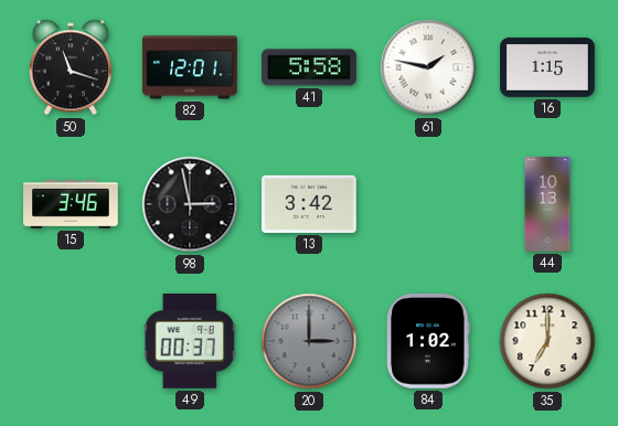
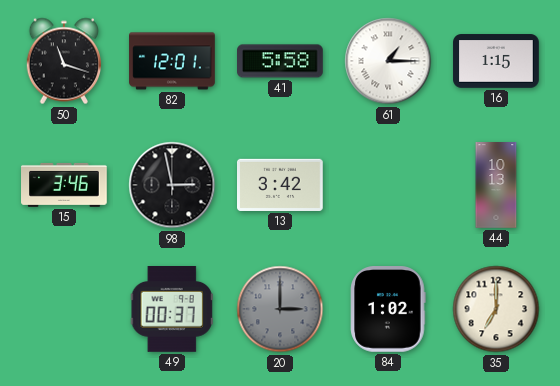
61: 1:47 -> 1:15
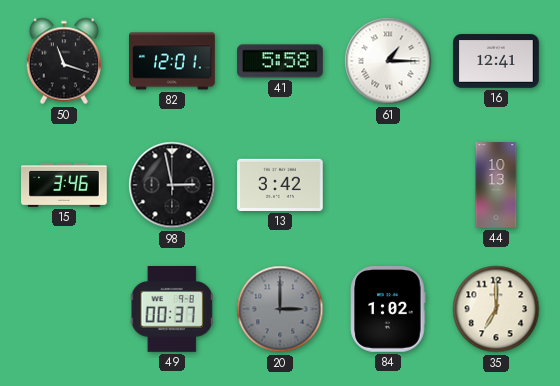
16: 1:15 -> 12:41
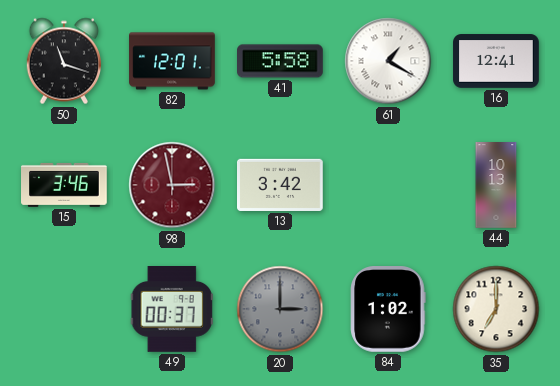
61: 1:15 -> 1:20
98 dial: black -> burgundy
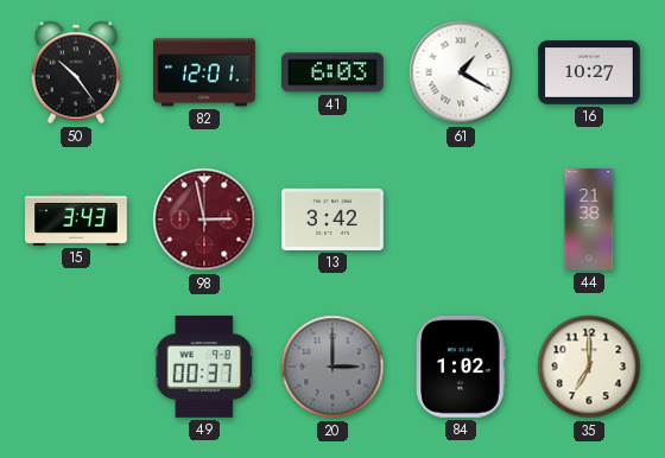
50: 11:18 -> 10:24
41: 5:58 -> 6:03
16: 12:41 -> 10:27
15: 3:46 -> 3:43
44: 10:13 -> 21:38
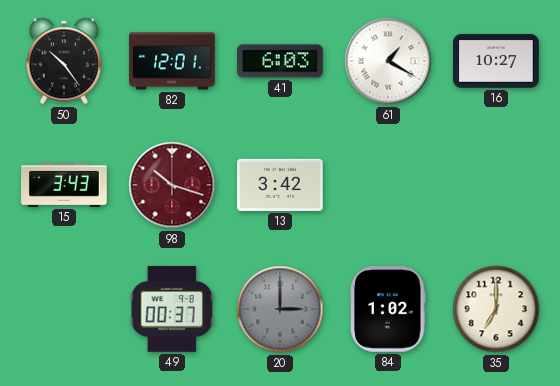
98: 2:58 -> 10:18
44: 21:38 -> none
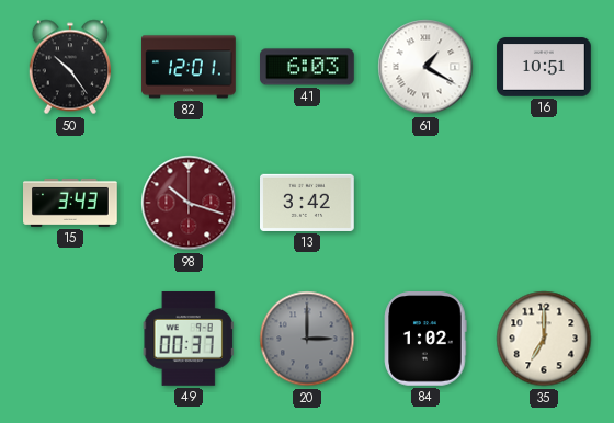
16: 10:27 -> 10:51
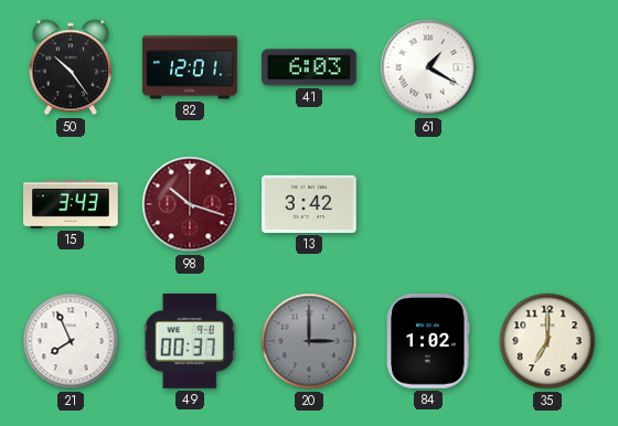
16: 10:51 -> none
21: none -> 7:56
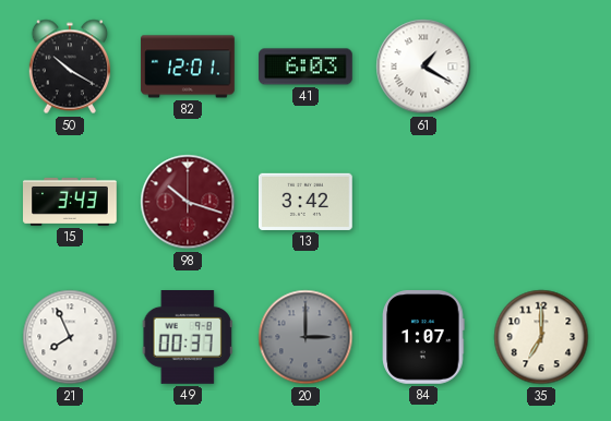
50: 10:24 -> 10:20
84: 1:02 -> 1:07
